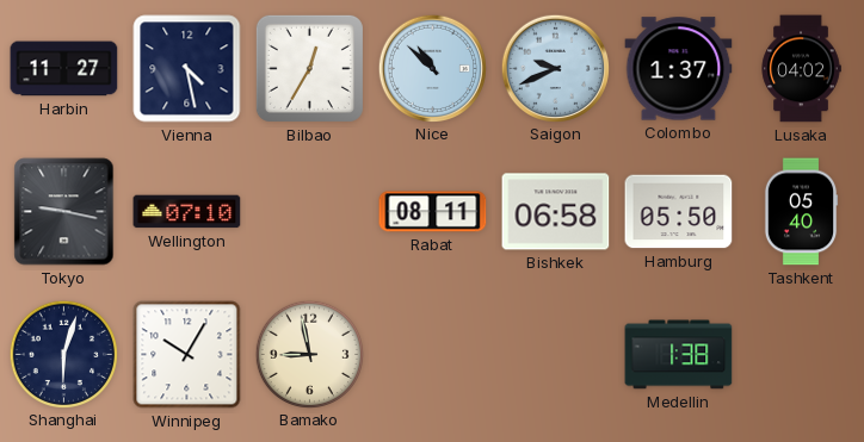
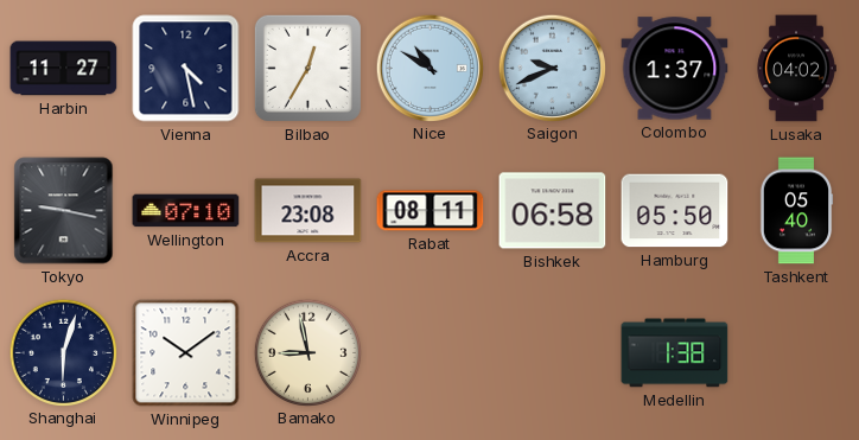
Nice: 10:52 -> 10:50
Accra: none -> 23:08
Winnipeg: 10:05 -> 10:09
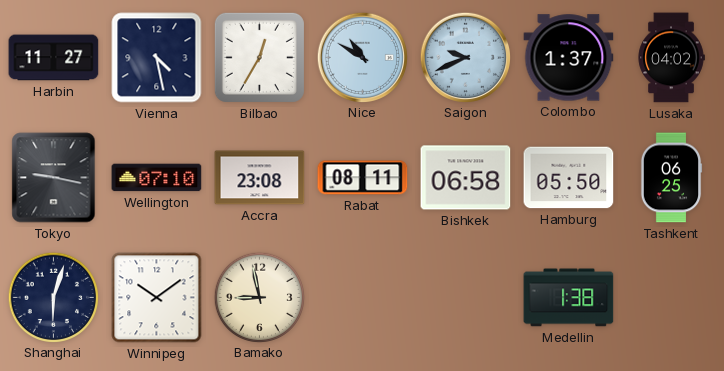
Tashkent: 05:40 -> 06:25
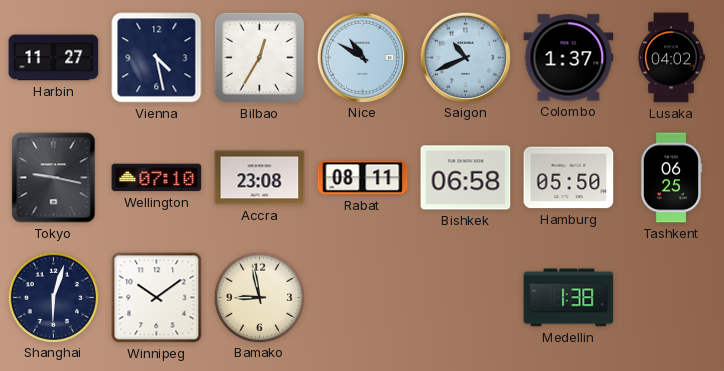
Saigon: 9:41 -> 10:41
